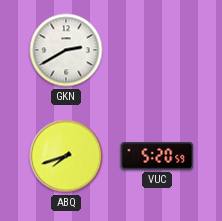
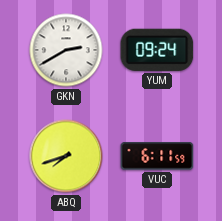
YUM: none -> 09:24
VUC: 5:20 -> 6:11
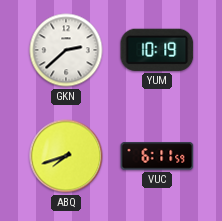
GKN: 2:40 -> 2:38
YUM: 09:24 -> 10:19
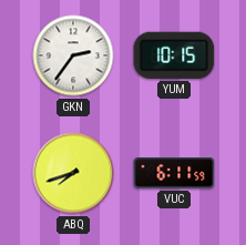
GKN: 2:38 -> 2:36
YUM: 10:19 -> 10:15
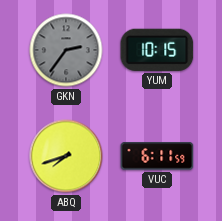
GKN dial: white -> grey
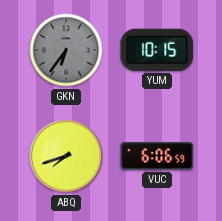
GKN: 2:36 -> 6:36
VUC: 6:11 -> 6:06
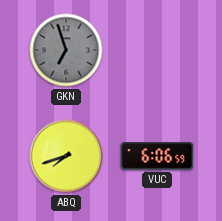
GKN: 6:36 -> 6:57
YUM: 10:15 -> none
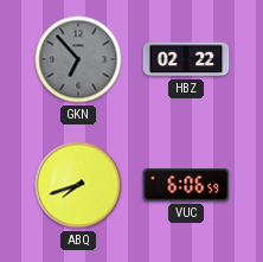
GKN: 6:57 -> 6:53
HBZ: none -> 02:22
